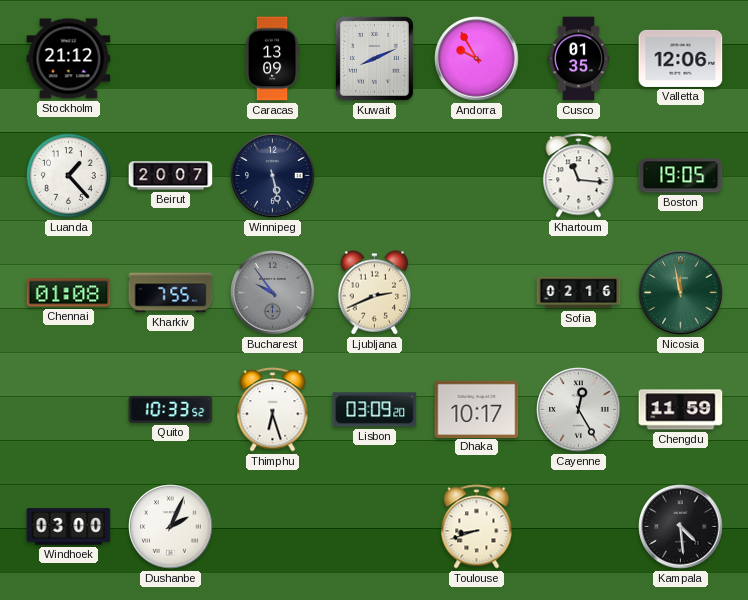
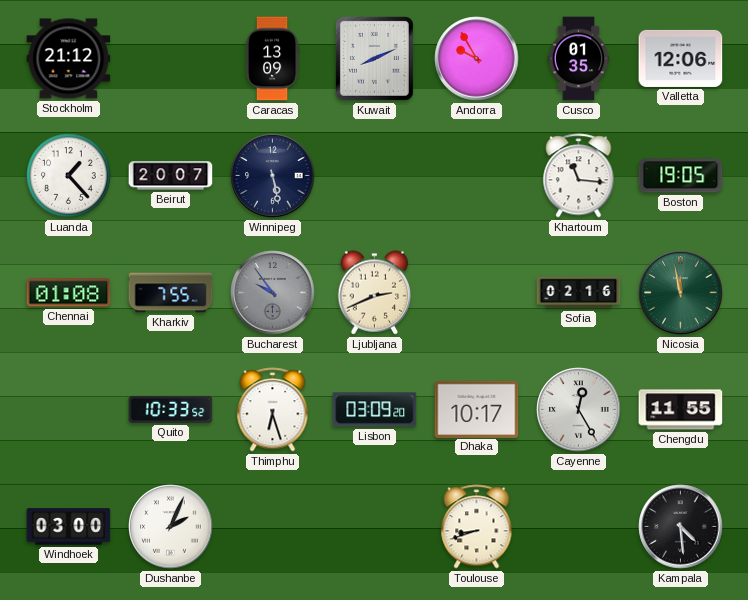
Chengdu: 11:59 -> 11:55
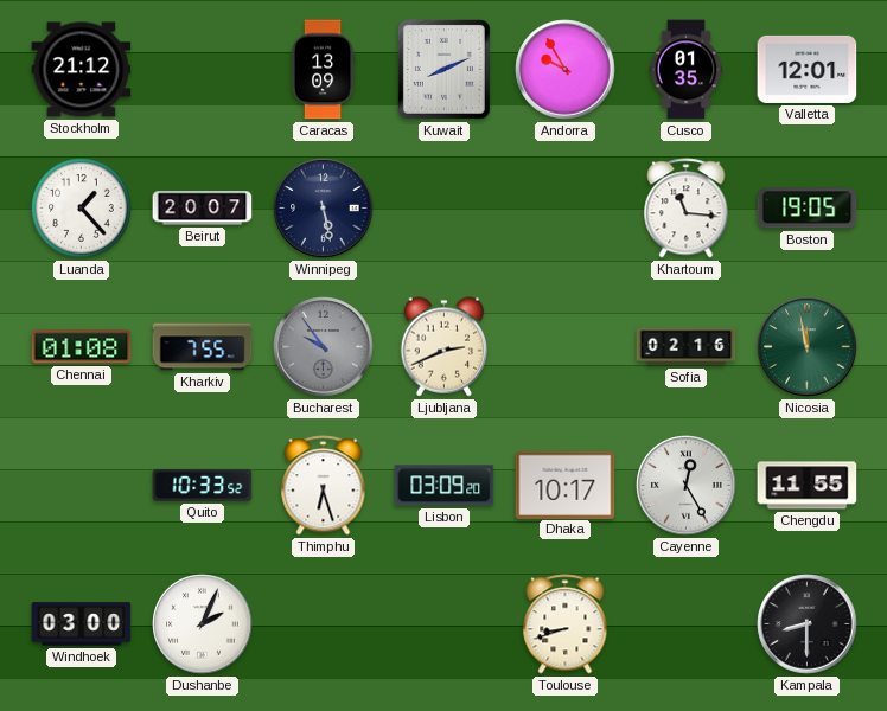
Valletta: 12:06 -> 12:01
Kampala: 4:29 -> 8:30
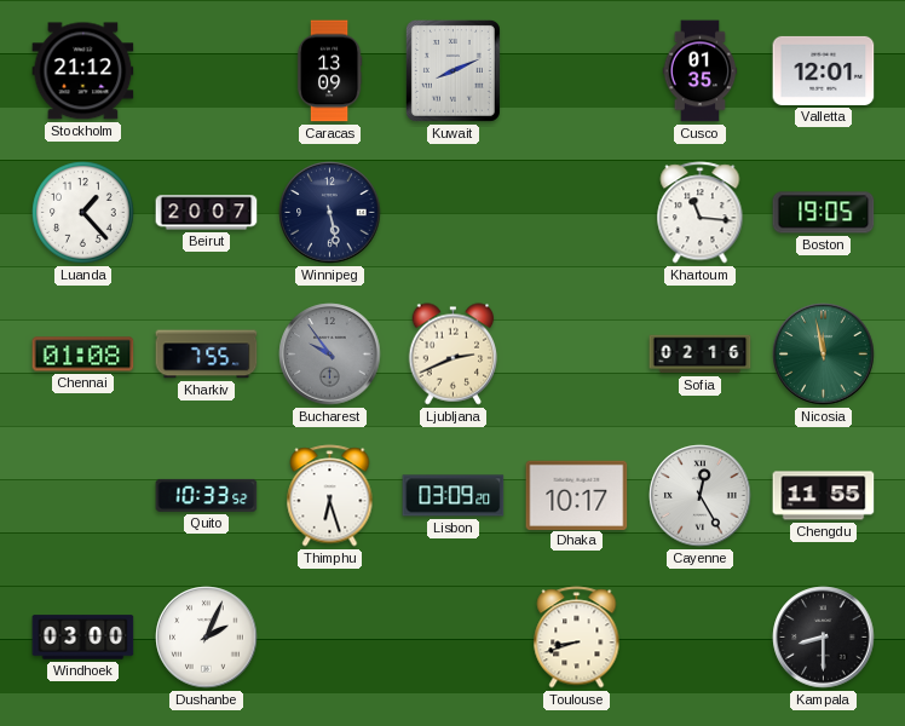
Andorra: 9:55 -> none
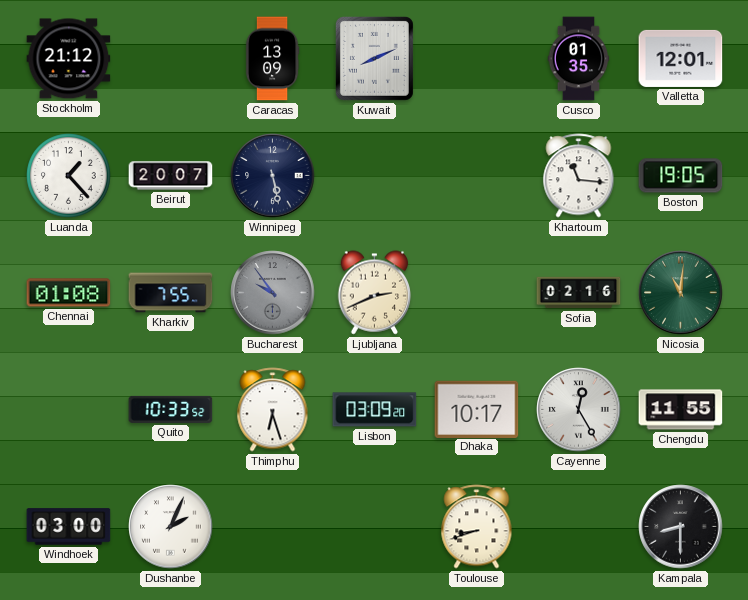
Nicosia: 11:58 -> 11:01
